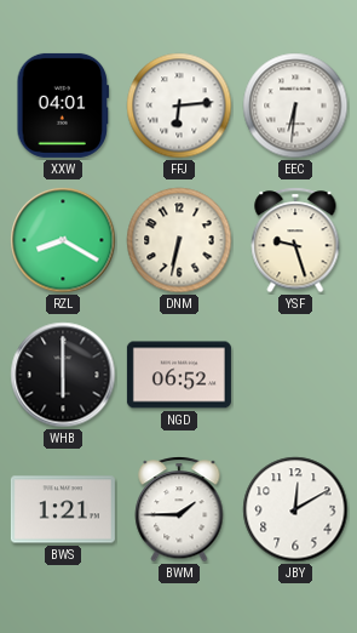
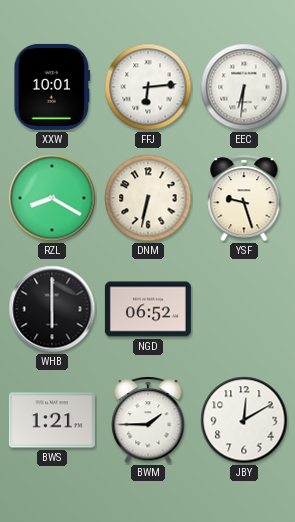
XXW: 04:01 -> 10:01
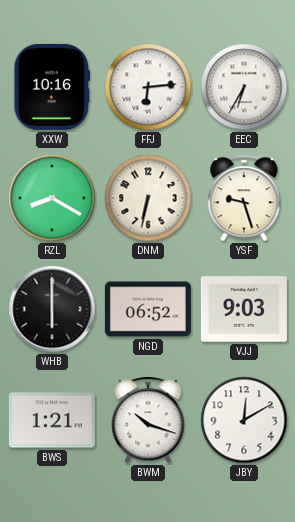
XXW: 10:01 -> 10:16
EEC: 6:31 -> 6:35
VJJ: none -> 9:03
BWM: 1:45 -> 10:18
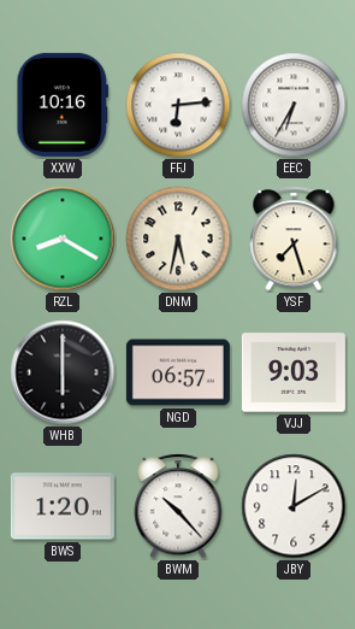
DNM: 6:32 -> 5:32
YSF: 9:27 -> 7:27
NGD: 06:52 -> 06:57
BWS: 1:21 -> 1:20
BWM: 10:18 -> 10:23
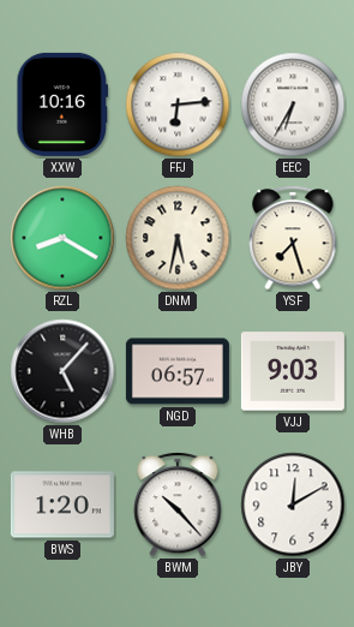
WHB: 6:00 -> 5:07
